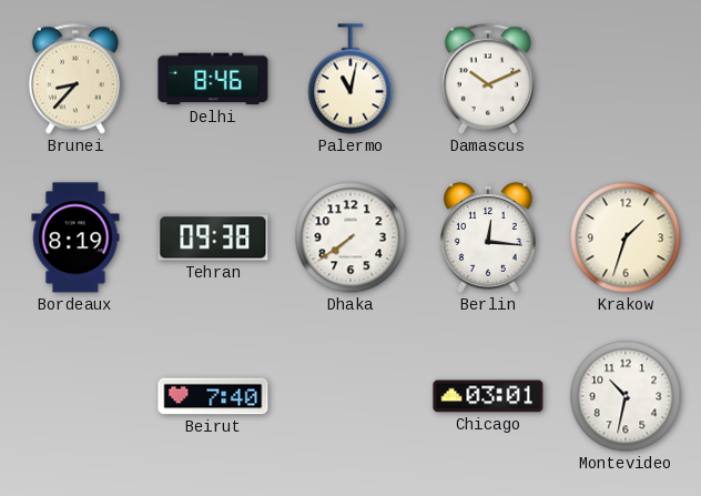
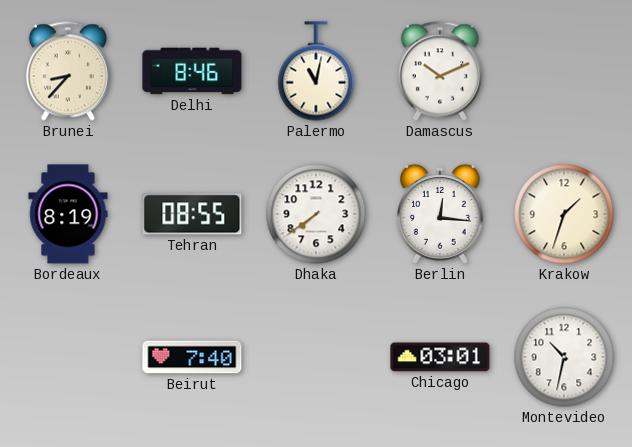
Tehran: 09:38 -> 08:55
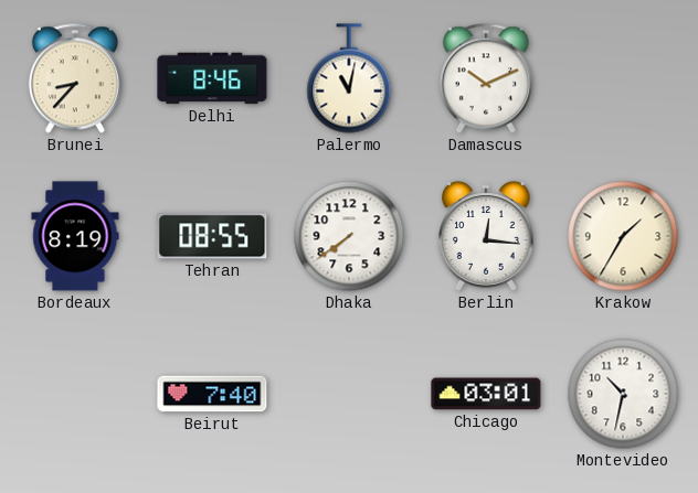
Krakow: 1:33 -> 1:35
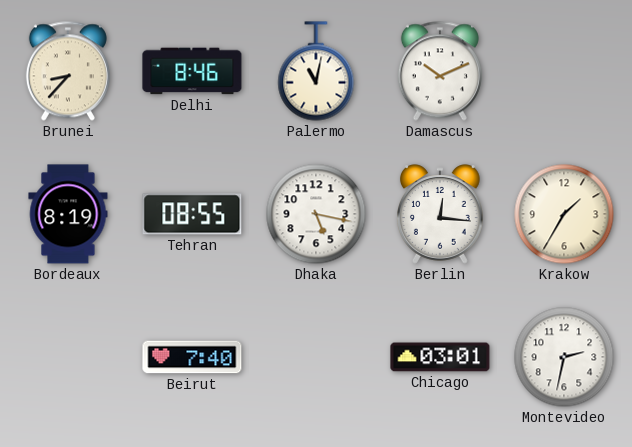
Dhaka: 7:39 -> 5:17
Montevideo: 10:32 -> 2:32
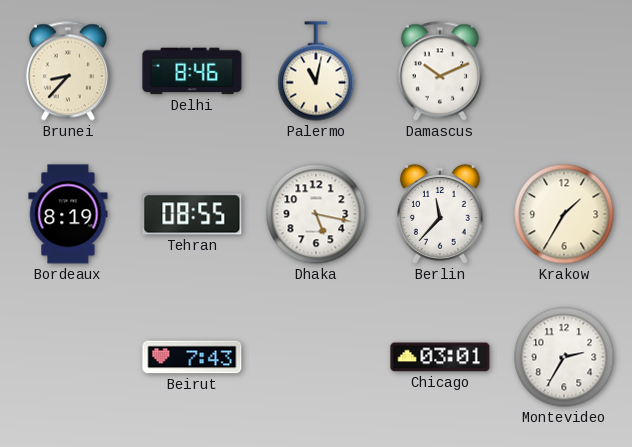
Berlin: 12:16 -> 11:37
Beirut: 7:40 -> 7:43
Montevideo: 2:32 -> 2:35
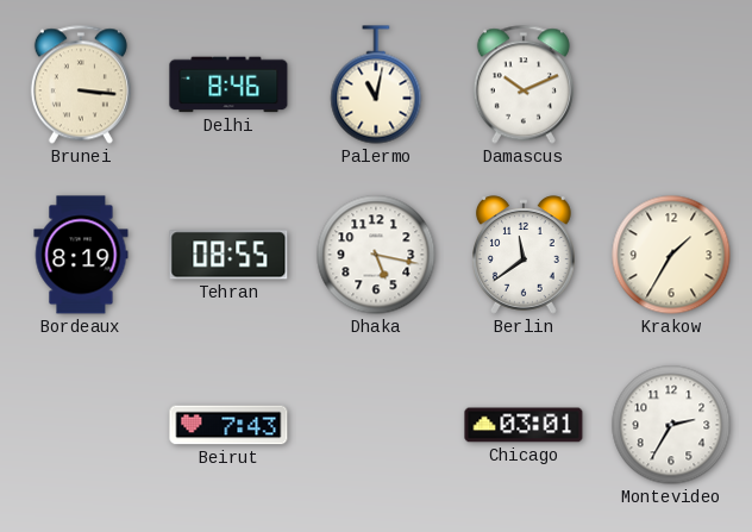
Brunei: 8:37 -> 3:16
Berlin: 11:37 -> 11:39
